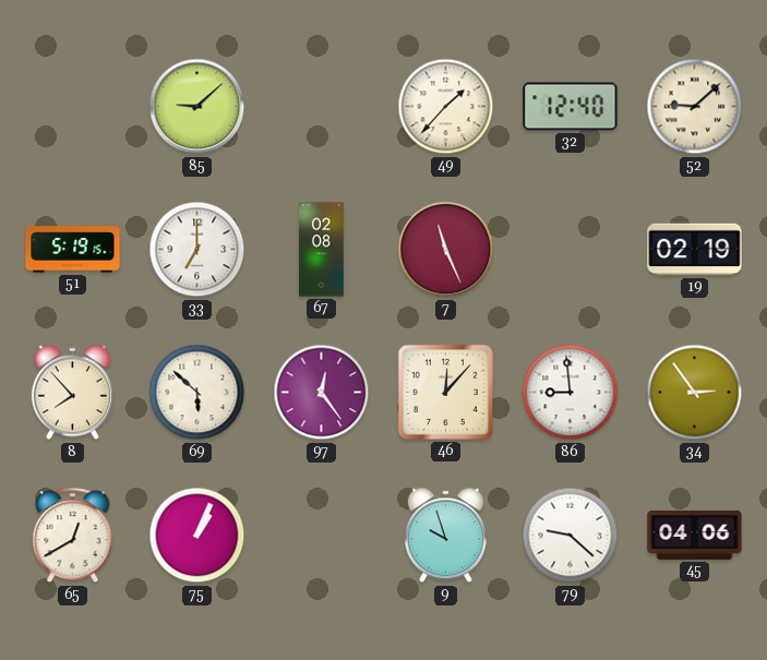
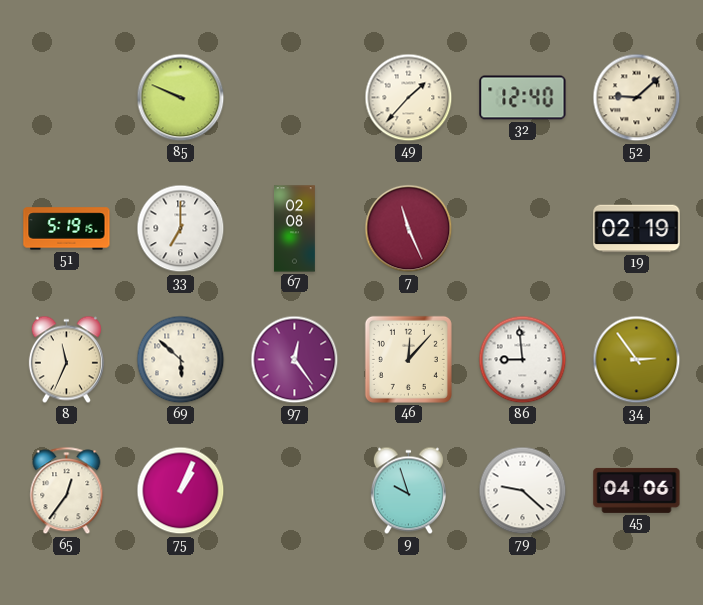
85: 9:08 -> 9:49
8: 7:53 -> 11:34
65: 12:40 -> 12:36
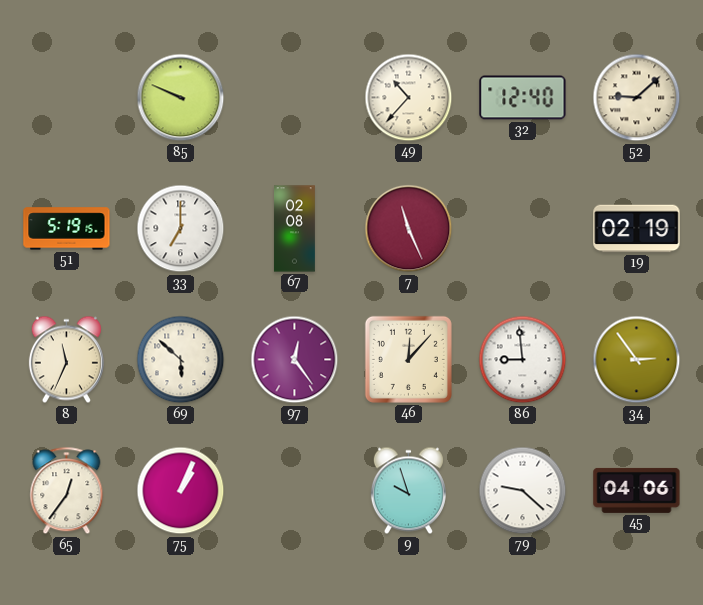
49: 1:37 -> 10:37
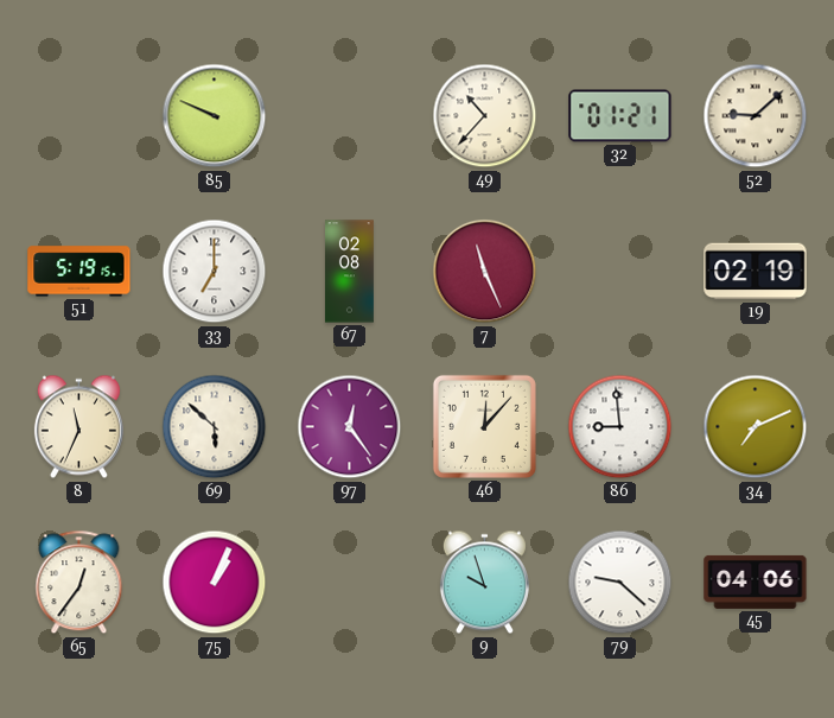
32: 12:40 -> 01:21
34: 2:54 -> 7:11
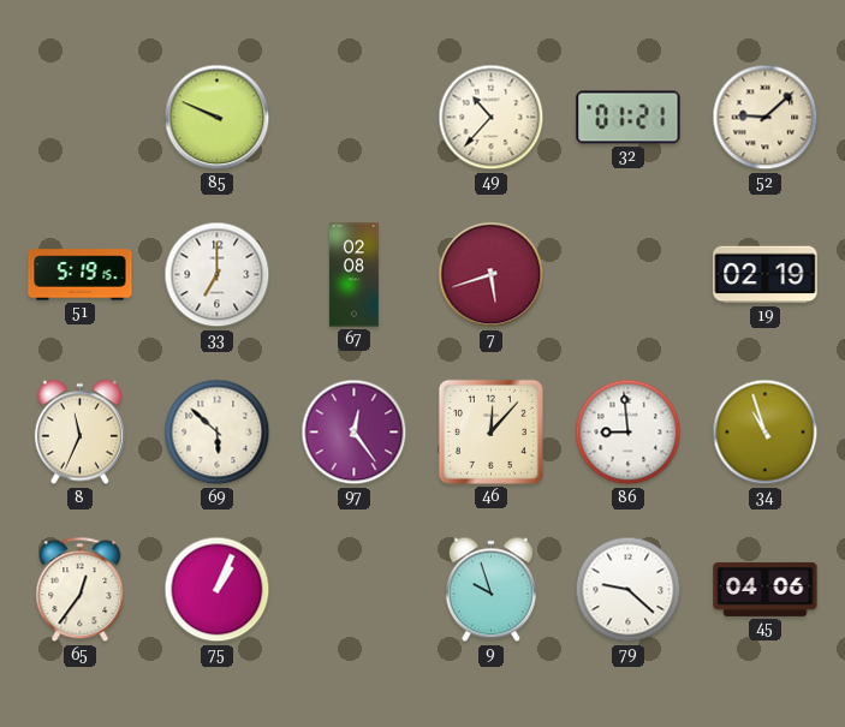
7: 11:26 -> 5:42
34: 7:11 -> 10:57
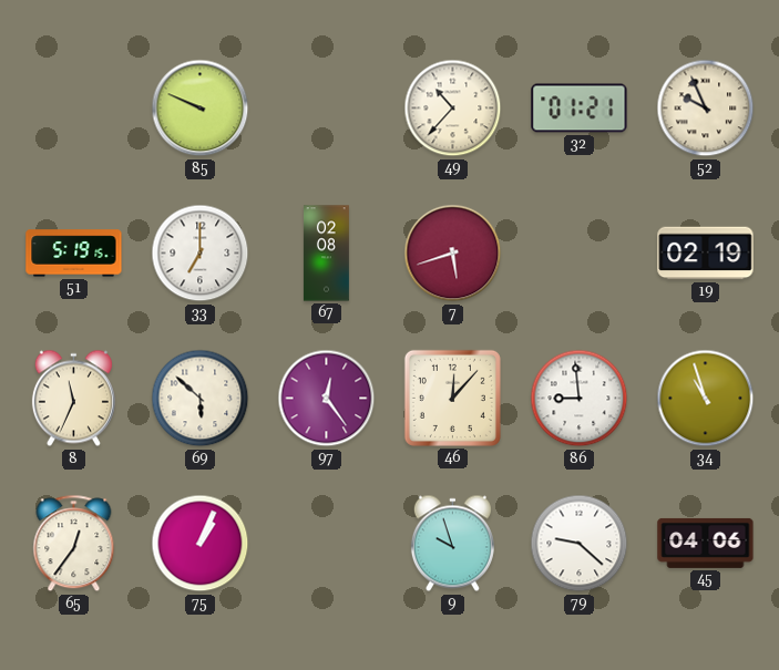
52: 9:08 -> 9:56
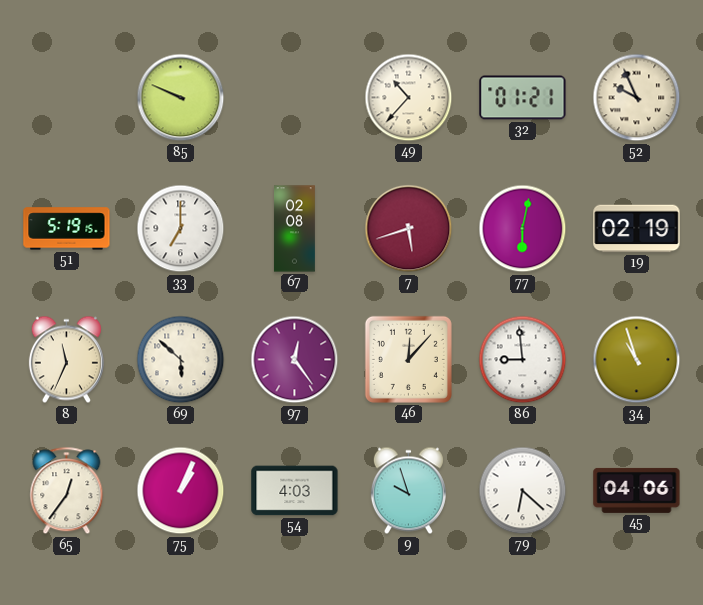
77: none -> 6:02
54: none -> 4:03
79: 9:22 -> 6:22
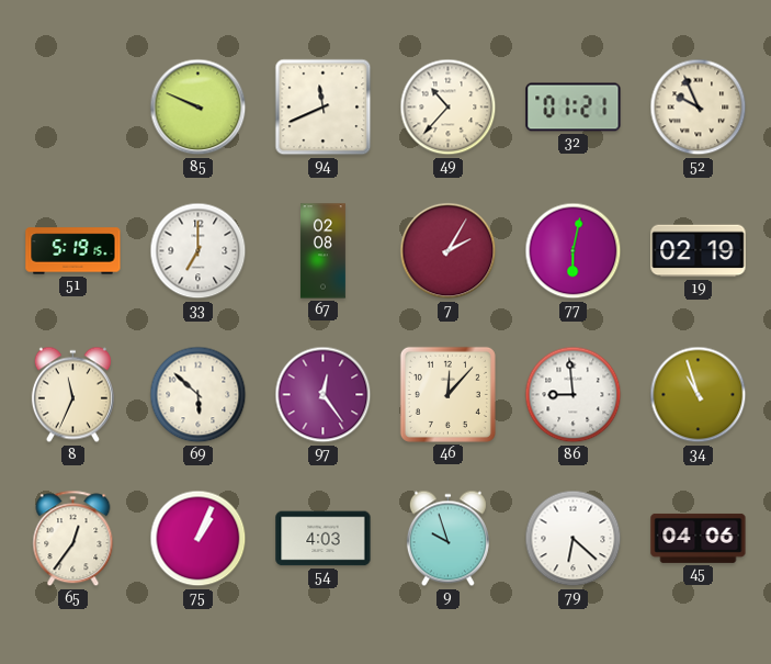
94: none -> 11:41
7: 5:42 -> 2:05
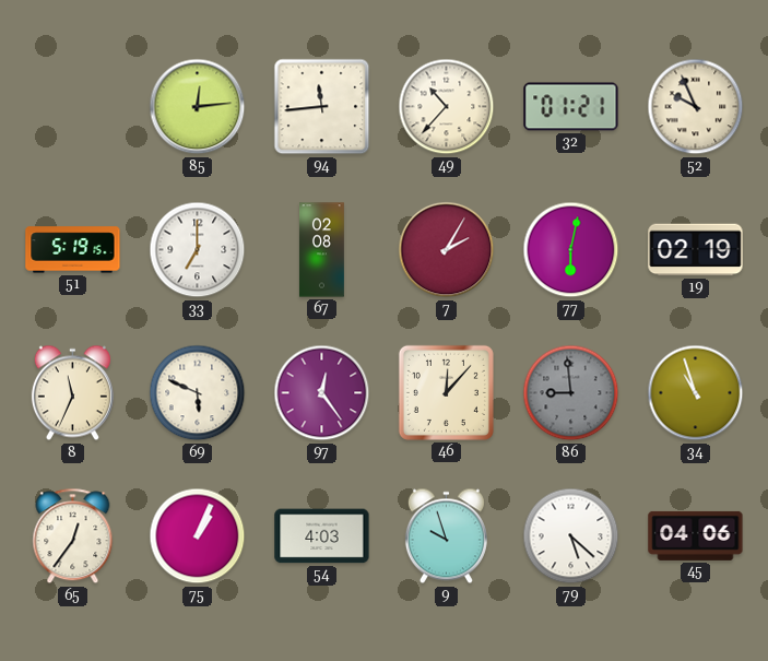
85: 9:49 -> 12:14
94: 11:41 -> 11:44
69: 5:52 -> 5:49
86 dial: white -> grey
79: 6:22 -> 5:22
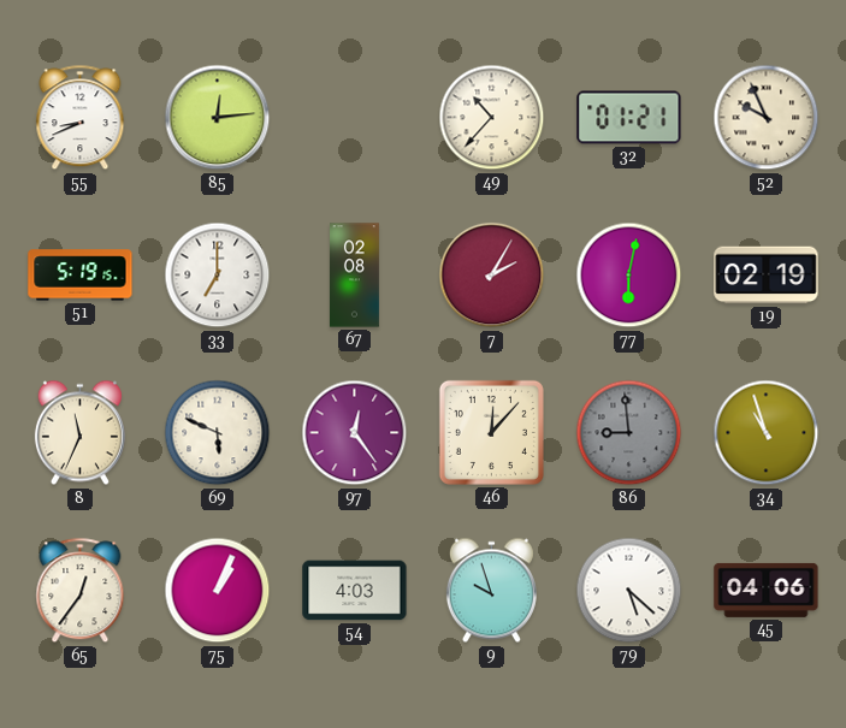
55: none -> 8:41
94: 11:44 -> none
